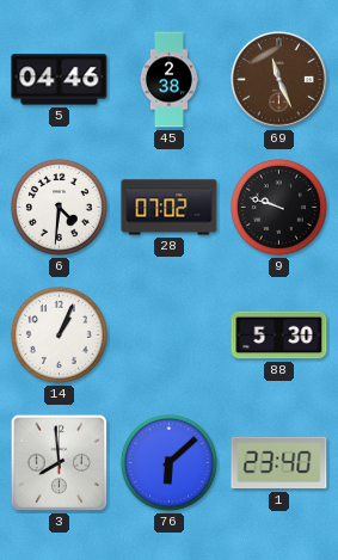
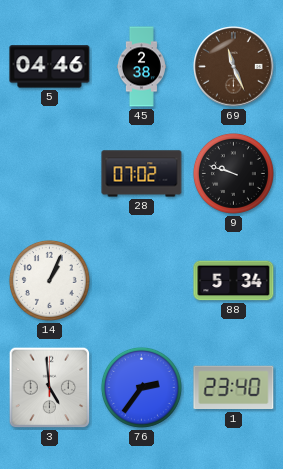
6: 4:31 -> none
88: 5:30 -> 5:34
3: 7:59 -> 4:59
76: 6:08 -> 2:36
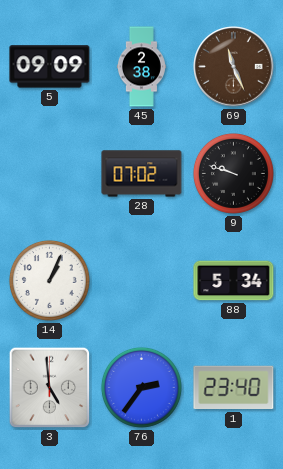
5: 04:46 -> 09:09
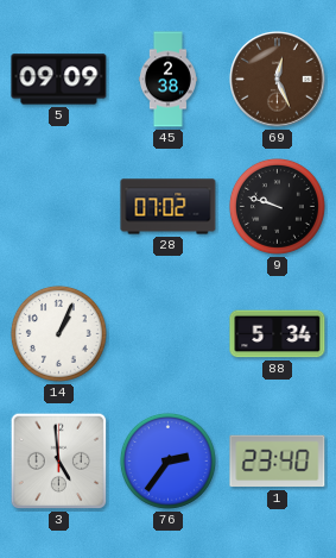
69: 11:26 -> 12:26
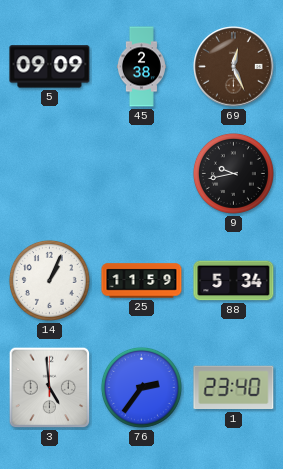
28: 07:02 -> none
9: 9:48 -> 9:43
25: none -> 11:59
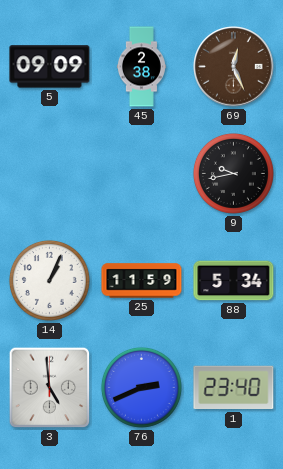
76: 2:36 -> 2:41
